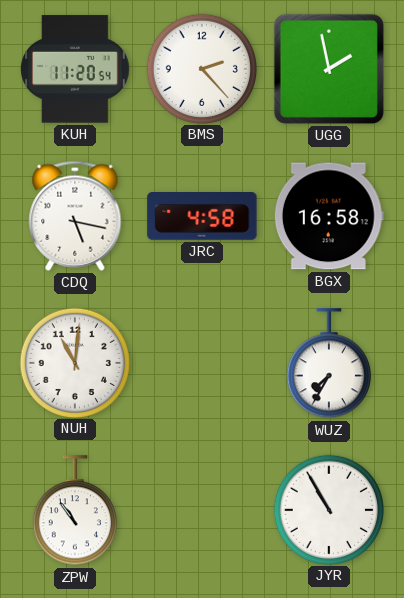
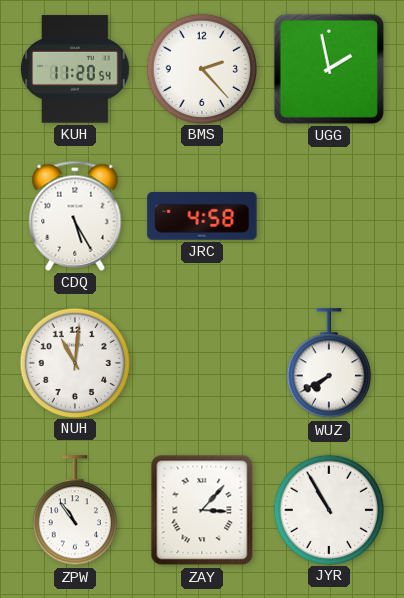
CDQ: 5:17 -> 5:25
BGX: 16:58 -> none
WUZ: 7:35 -> 7:40
ZAY: none -> 3:07
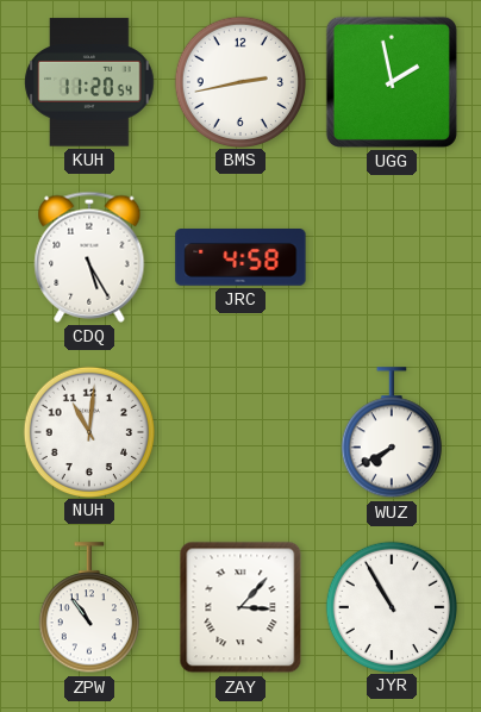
BMS: 2:23 -> 2:43
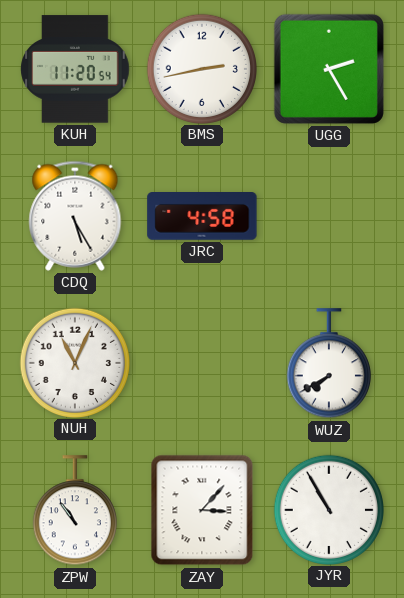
UGG: 1:58 -> 2:25
NUH: 11:01 -> 11:04
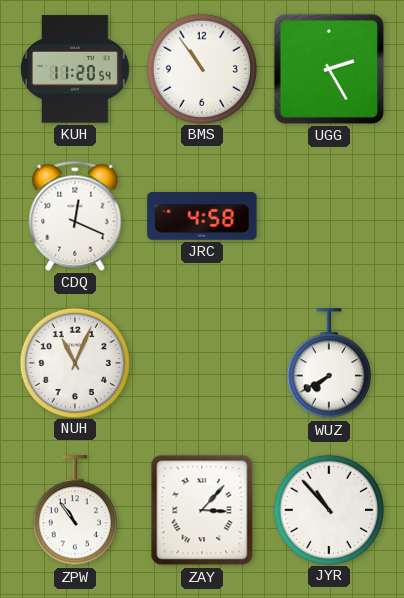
BMS: 2:43 -> 10:54
CDQ: 5:25 -> 12:19
JYR: 10:55 -> 10:53
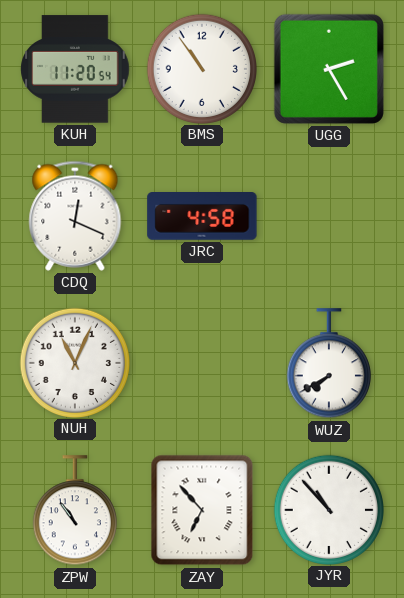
ZAY: 3:07 -> 6:53
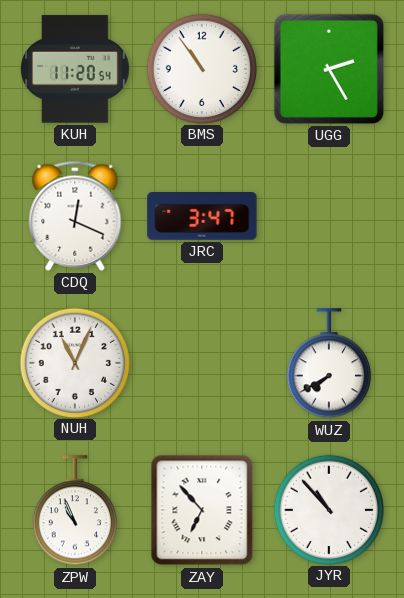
JRC: 4:58 -> 3:47
ZPW: 10:54 -> 10:56
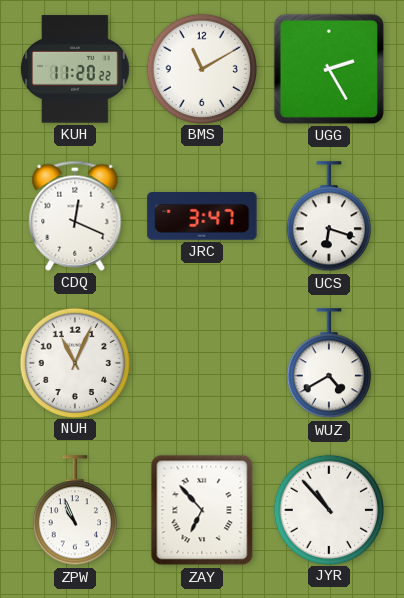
KUH: 11:20:54 -> 11:20:22
BMS: 10:54 -> 11:10
UCS: none -> 6:18
WUZ: 7:40 -> 4:40
